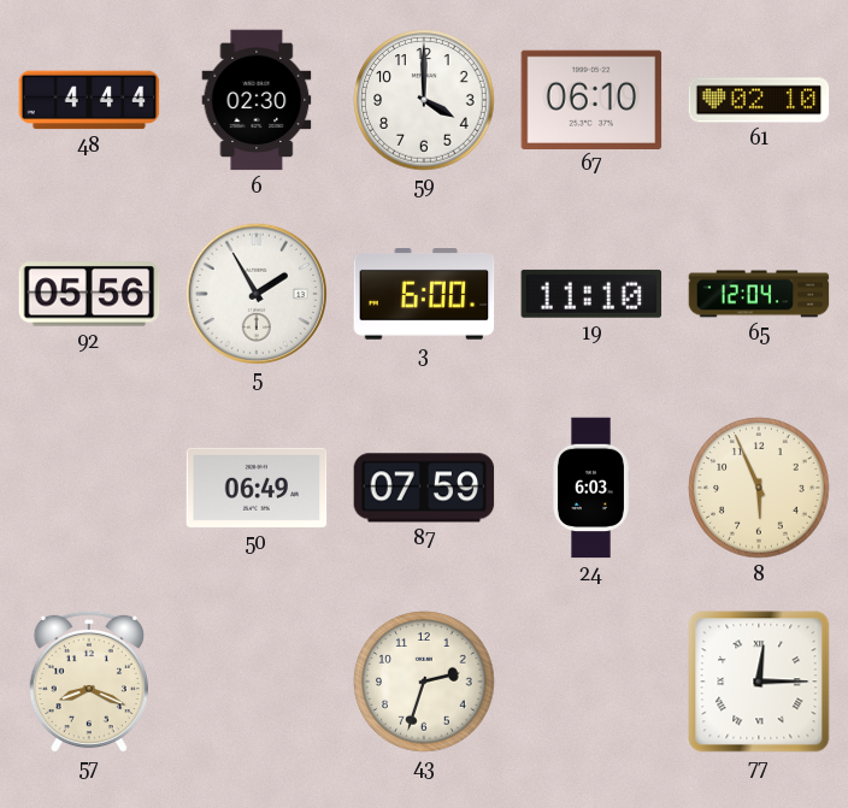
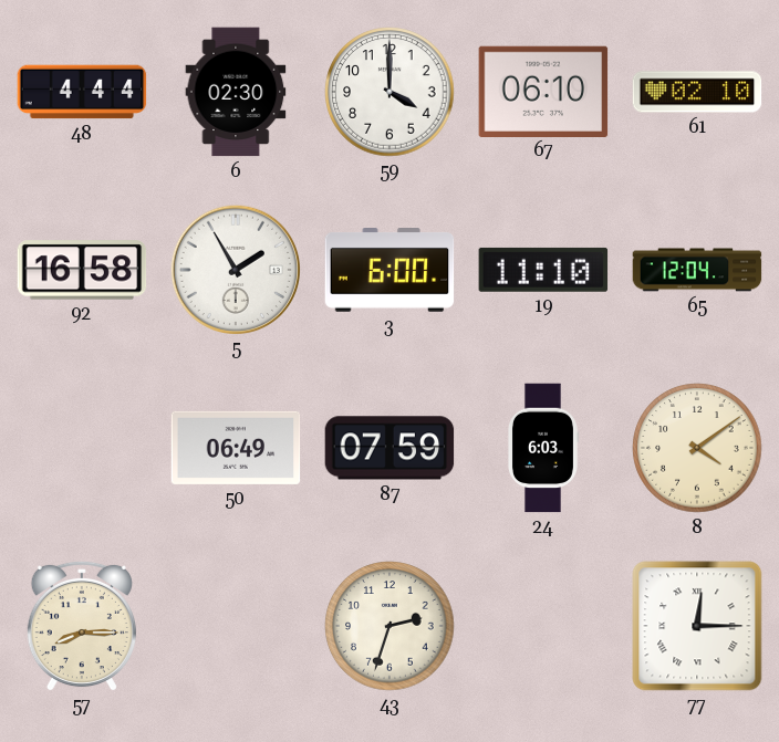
92: 05:56 -> 16:58
8: 5:56 -> 4:09
57: 8:19 -> 8:15
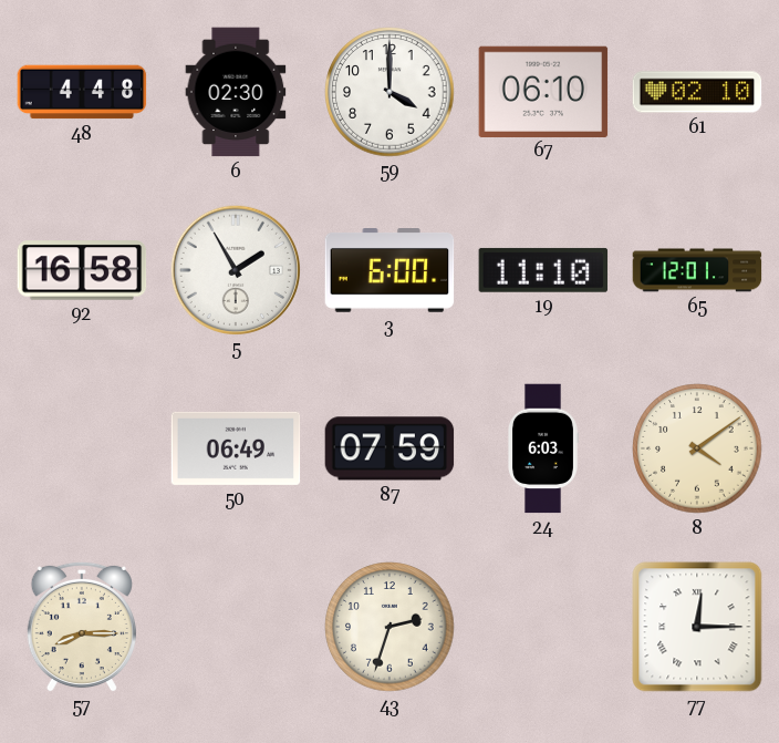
48: 4:44 -> 4:48
65: 12:04 -> 12:01
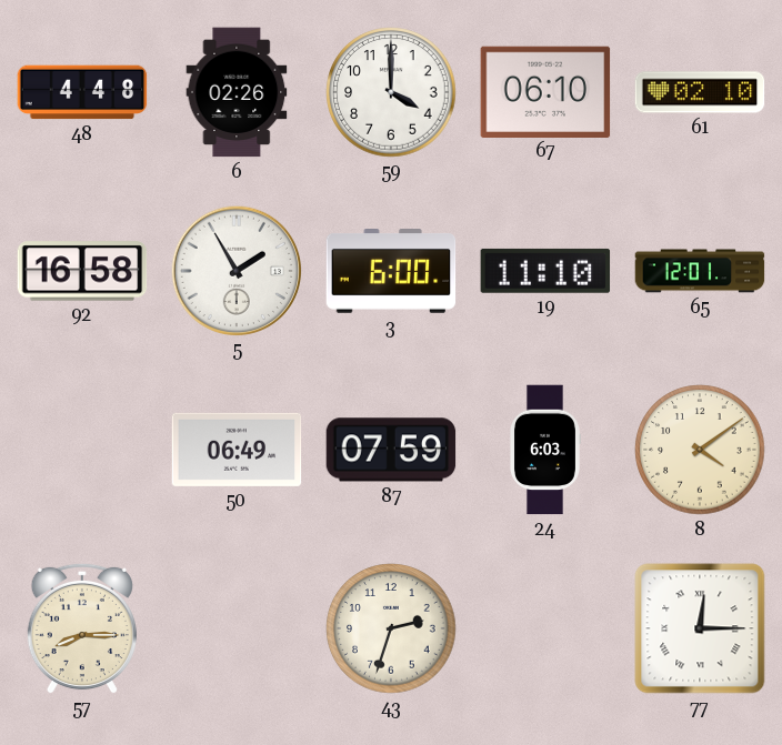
6: 02:30 -> 02:26
